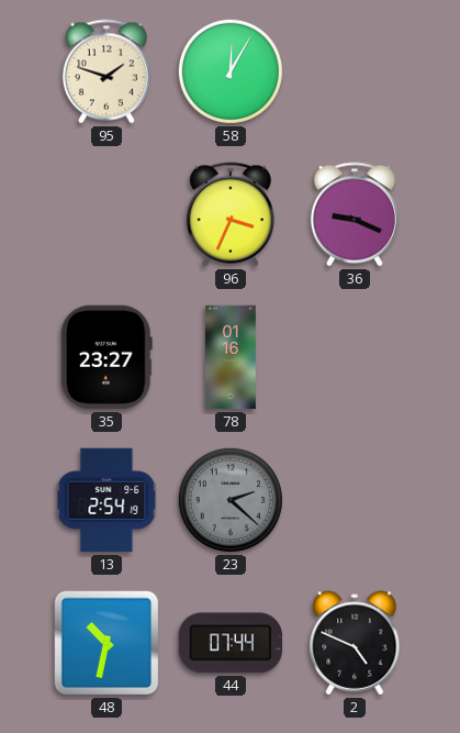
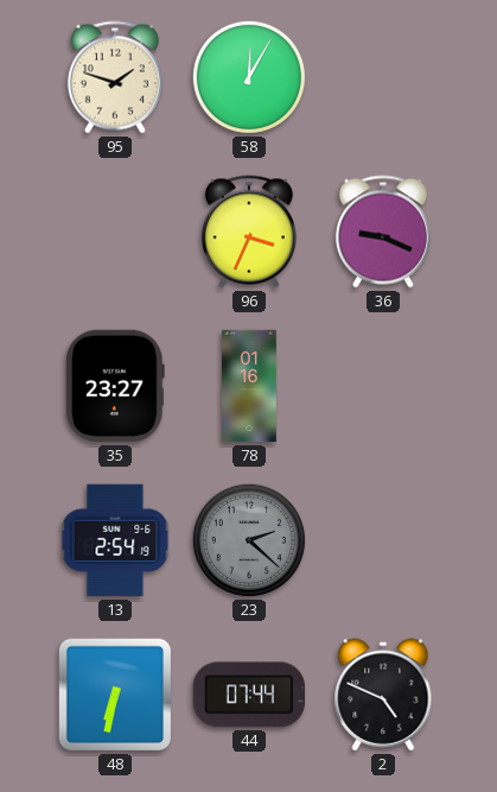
48: 10:32 -> 6:32
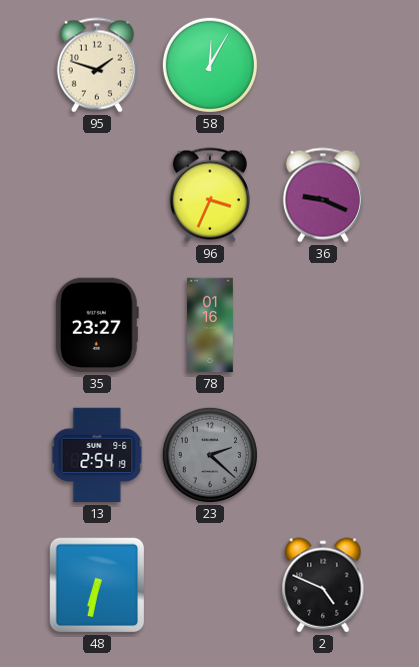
44: 07:44 -> none
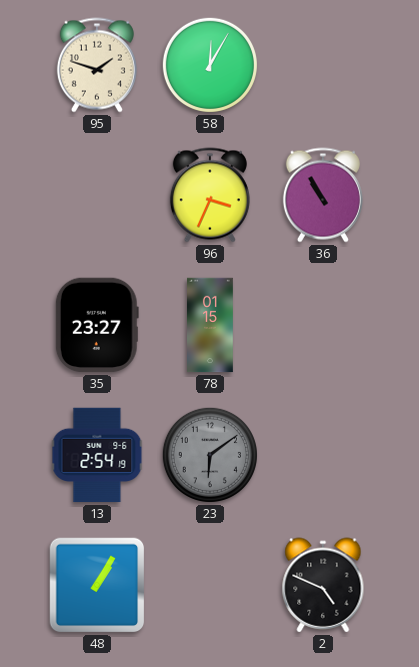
36: 9:19 -> 10:55
78: 01:16 -> 01:15
23: 2:22 -> 6:09
48: 6:32 -> 1:05
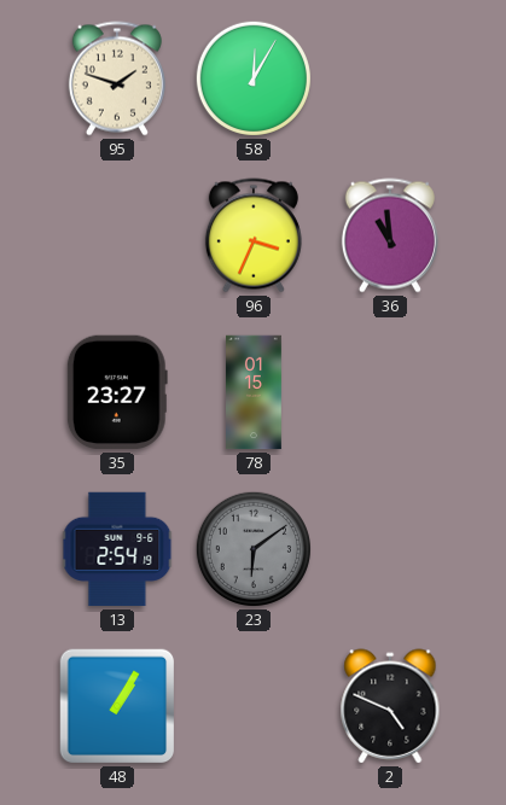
36: 10:55 -> 10:59
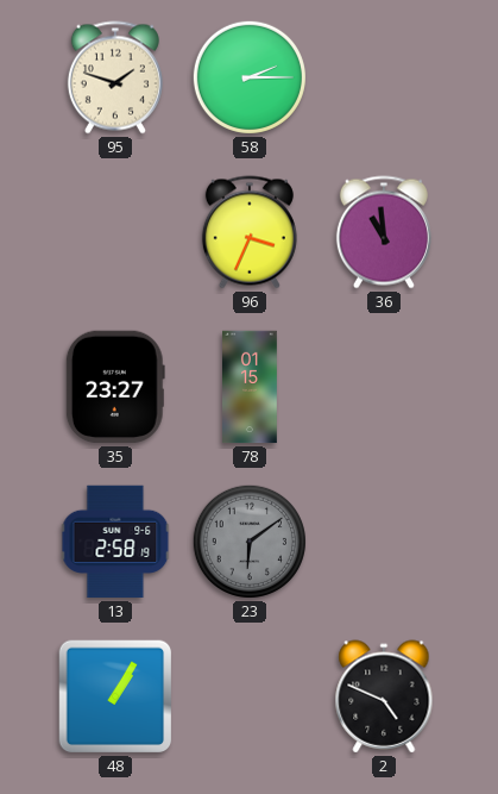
58: 12:05 -> 2:15
13: 2:54 -> 2:58
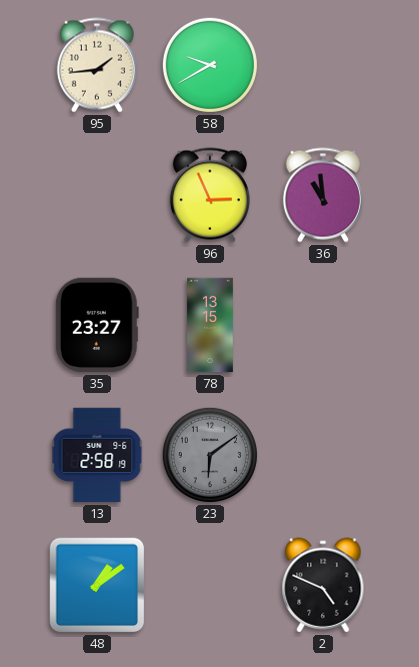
95: 1:48 -> 1:44
58: 2:15 -> 9:40
96: 3:34 -> 2:56
78: 01:15 -> 13:15
48: 1:05 -> 1:09
